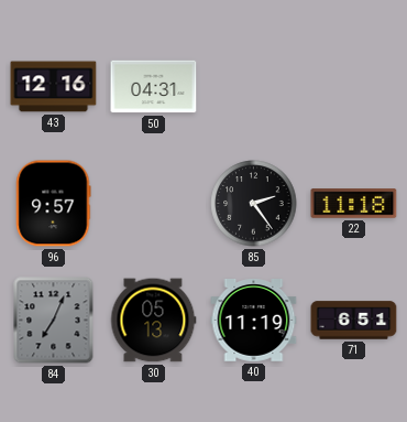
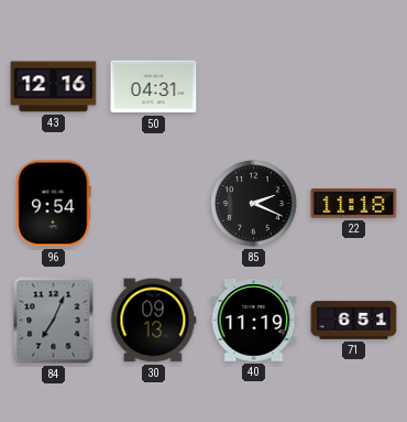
96: 9:57 -> 9:54
85: 2:24 -> 2:19
30: 05:13 -> 09:13
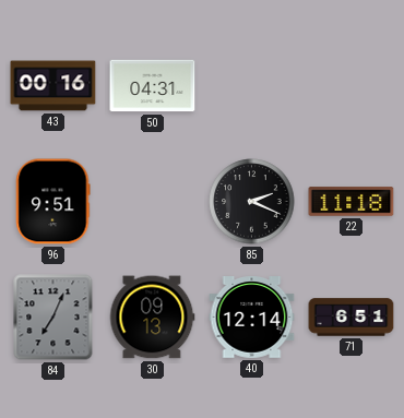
43: 12:16 -> 00:16
96: 9:54 -> 9:51
40: 11:19 -> 12:14
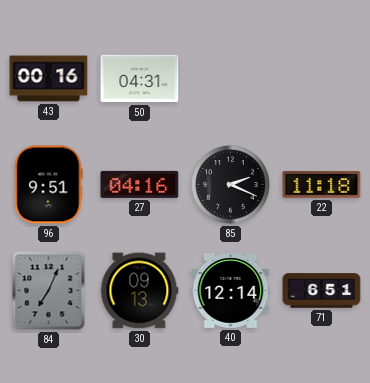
27: none -> 04:16
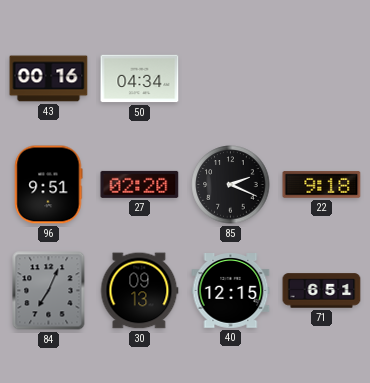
50: 04:31 -> 04:34
27: 04:16 -> 02:20
22: 11:18 -> 9:18
40: 12:14 -> 12:15
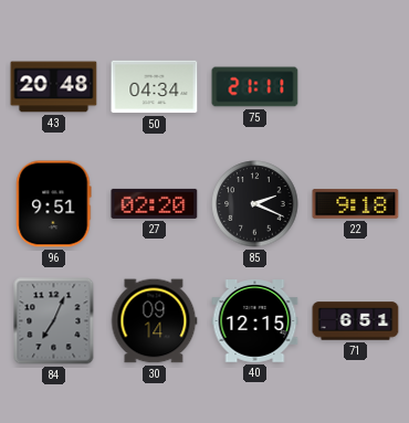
43: 00:16 -> 20:48
75: none -> 21:11
30: 09:13 -> 09:14
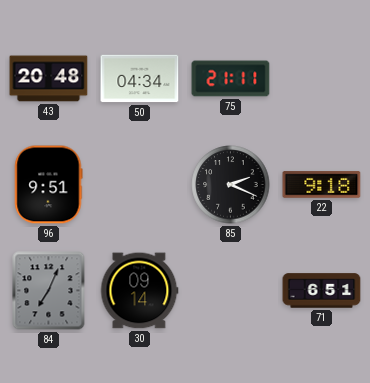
27: 02:20 -> none
40: 12:15 -> none
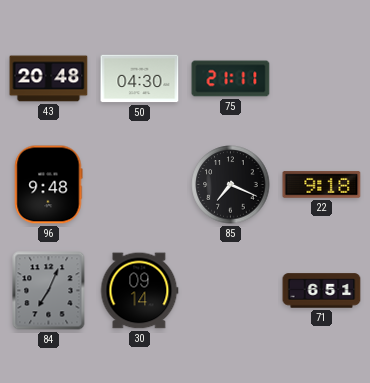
50: 04:34 -> 04:30
96: 9:51 -> 9:48
85: 2:19 -> 7:19
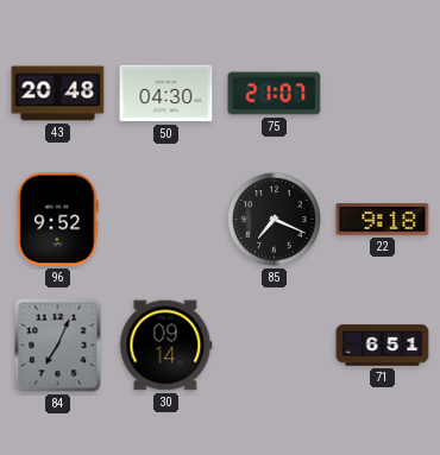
75: 21:11 -> 21:07
96: 9:48 -> 9:52
